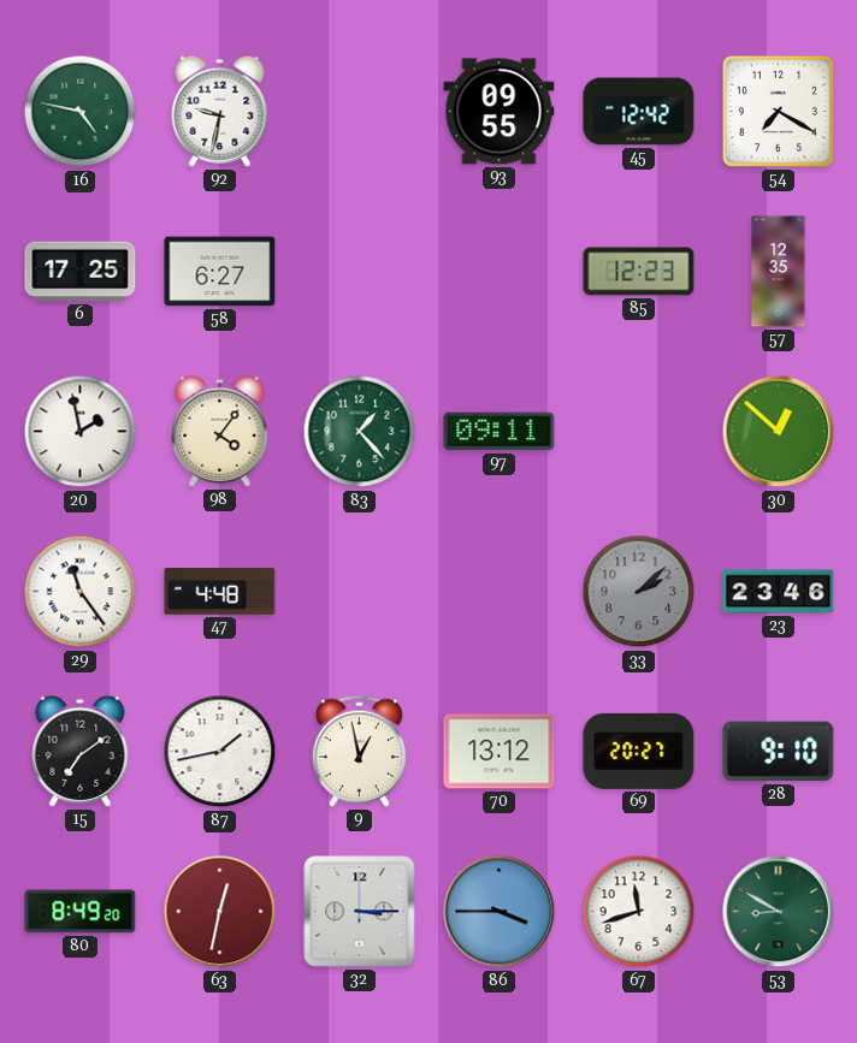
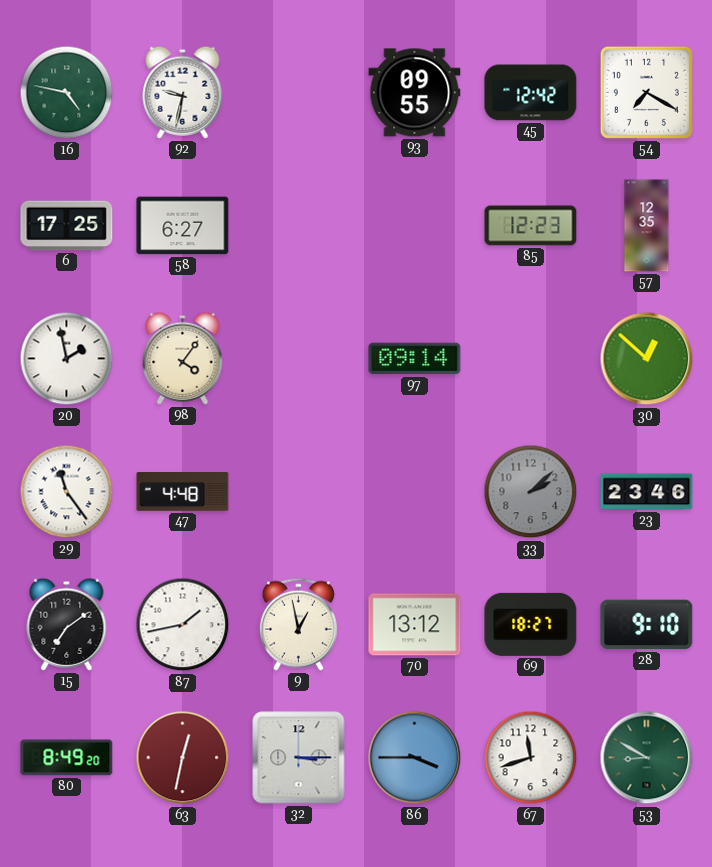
83: 1:23 -> none
97: 09:11 -> 09:14
69: 20:27 -> 18:27
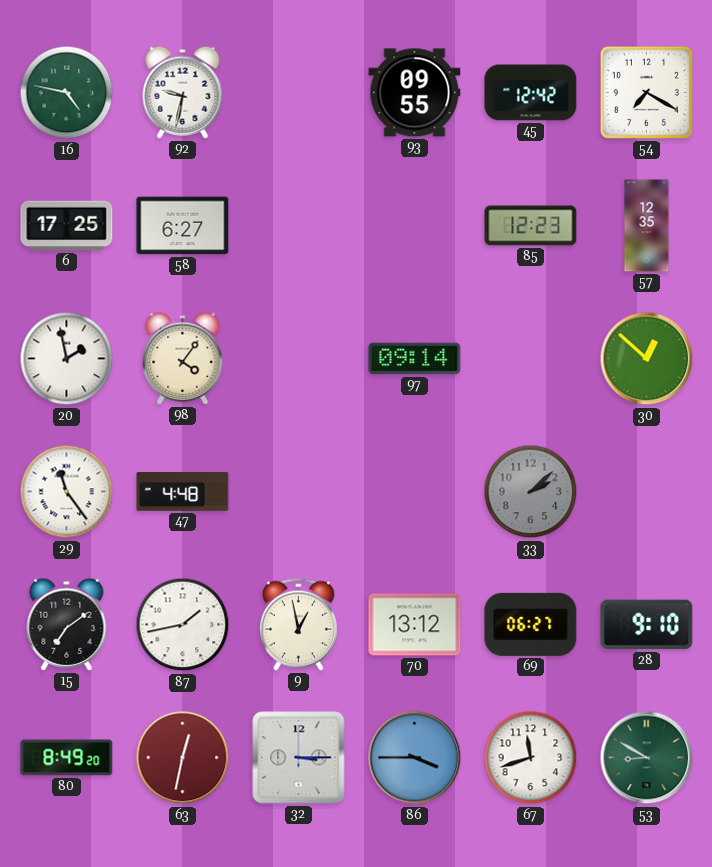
23: 23:46 -> none
69: 18:27 -> 06:27
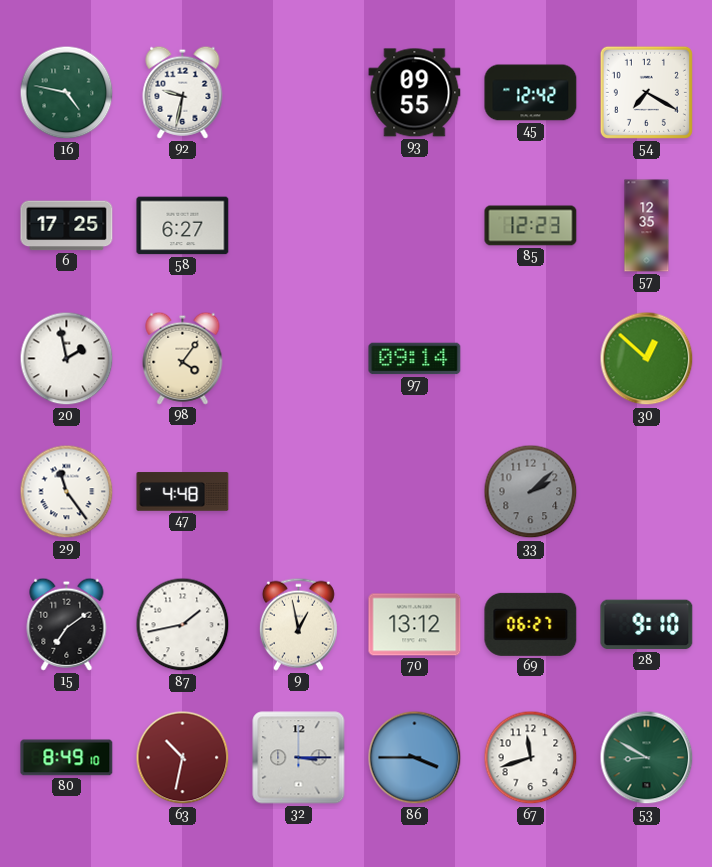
80: 8:49:20 -> 8:49:10
63: 12:32 -> 10:32
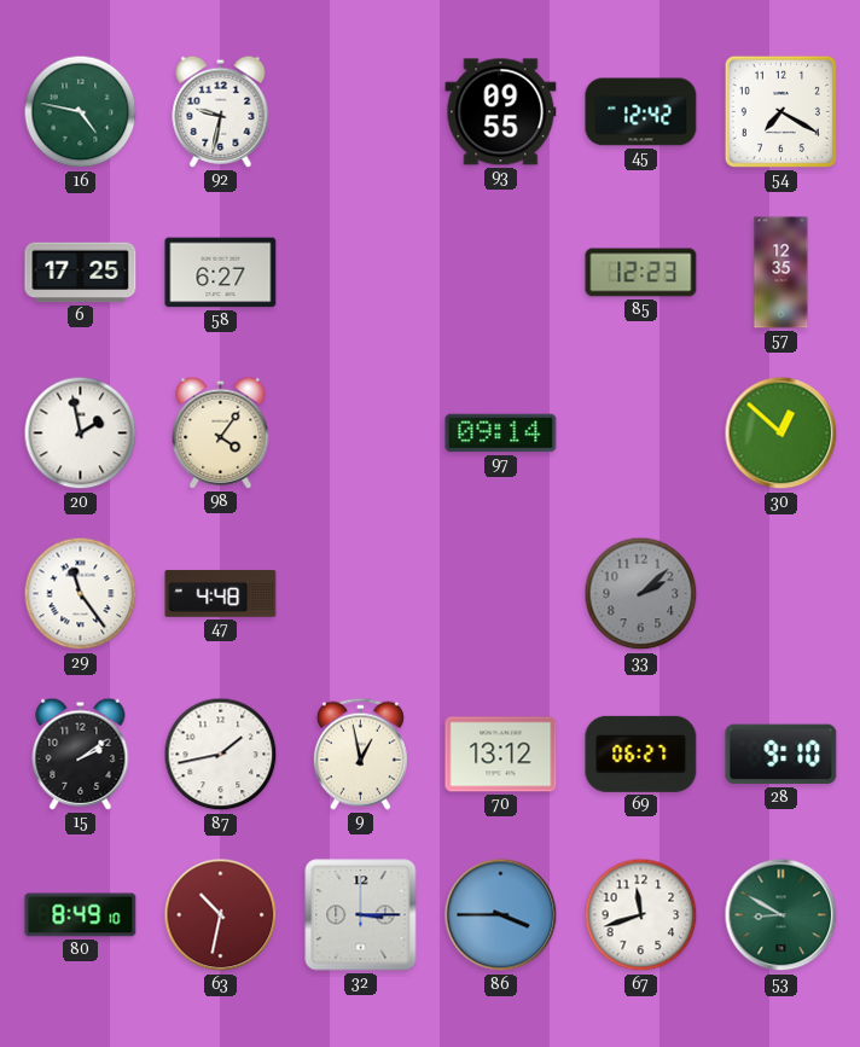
15: 7:09 -> 2:09
